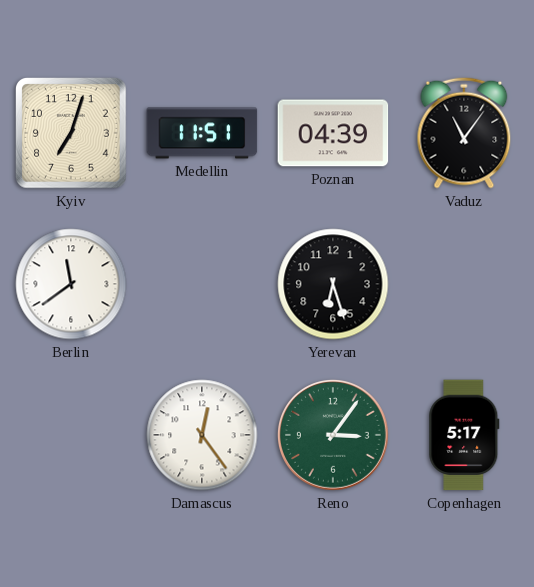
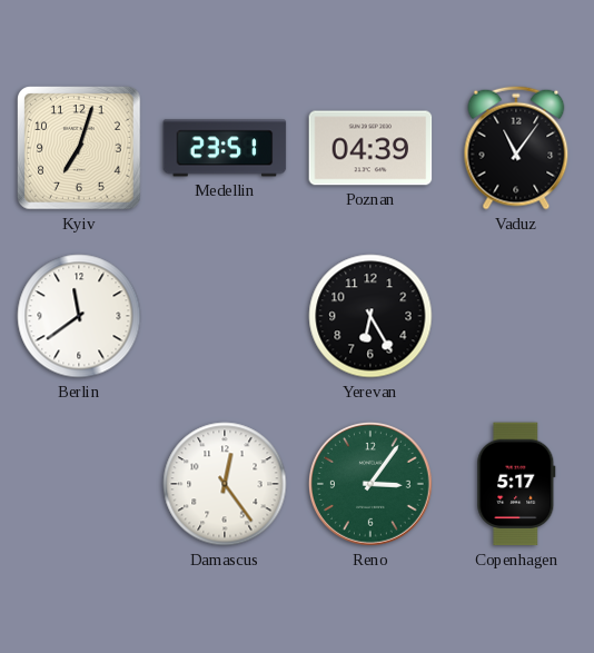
Medellin: 11:51 -> 23:51
Yerevan: 6:27 -> 6:25
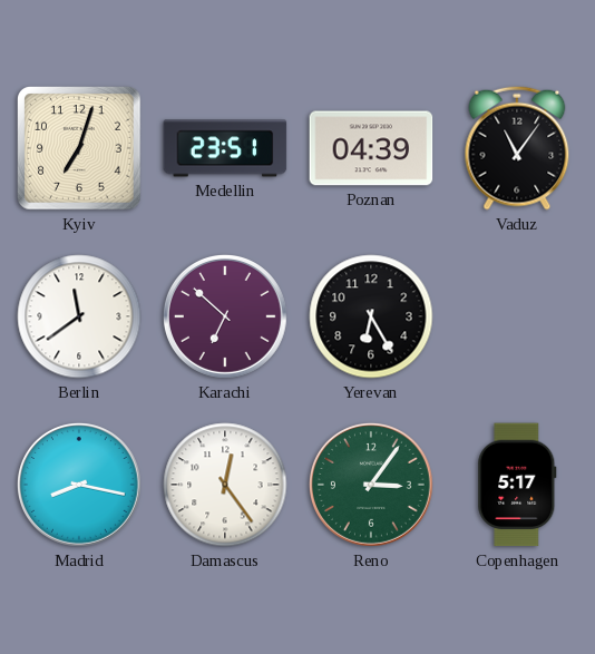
Karachi: none -> 6:52
Madrid: none -> 8:17
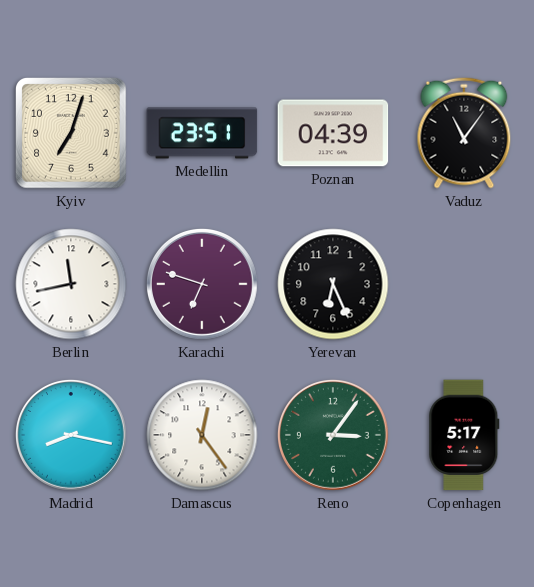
Berlin: 11:39 -> 11:43
Karachi: 6:52 -> 6:48
Yerevan: 6:25 -> 6:26
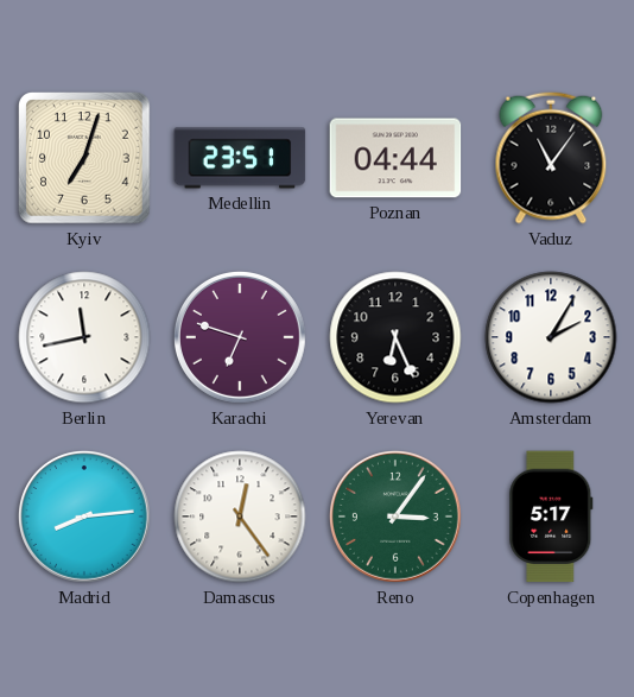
Poznan: 04:39 -> 04:44
Amsterdam: none -> 2:05
Madrid: 8:17 -> 8:14
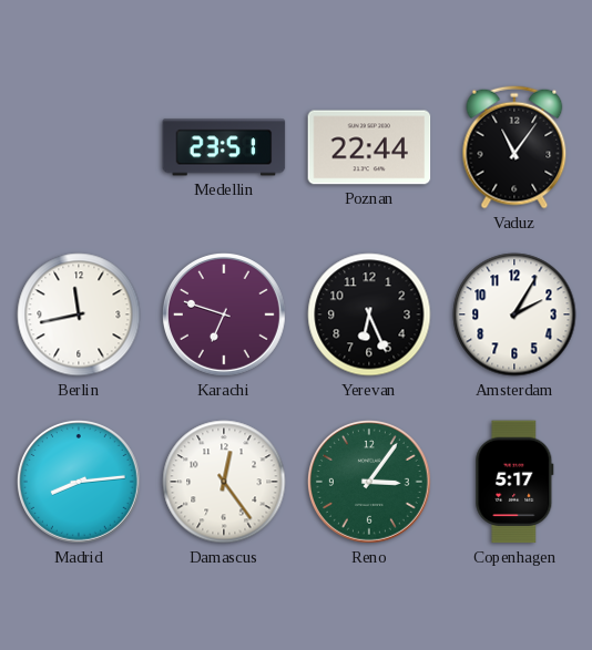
Kyiv: 7:03 -> none
Poznan: 04:44 -> 22:44
